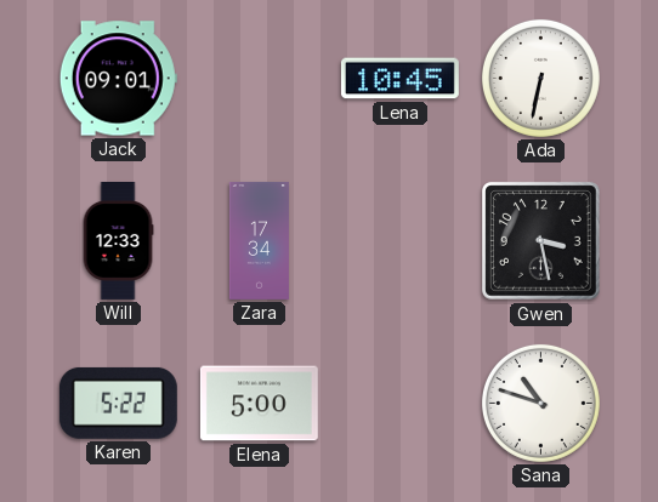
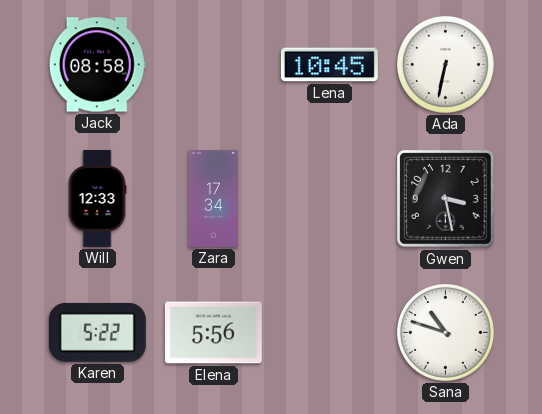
Jack: 09:01 -> 08:58
Elena: 5:00 -> 5:56
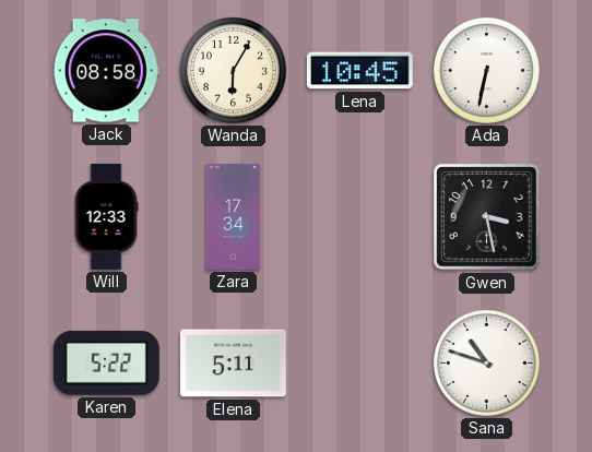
Wanda: none -> 6:05
Elena: 5:56 -> 5:11
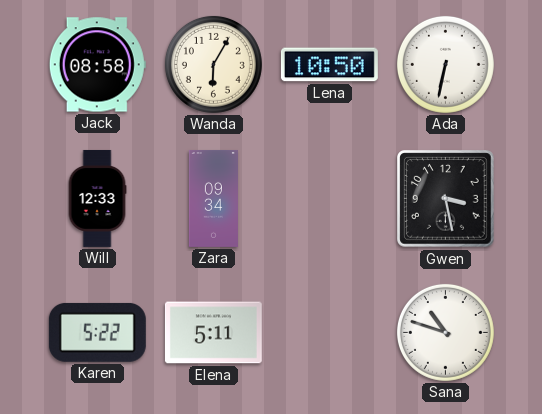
Lena: 10:45 -> 10:50
Zara: 17:34 -> 09:34
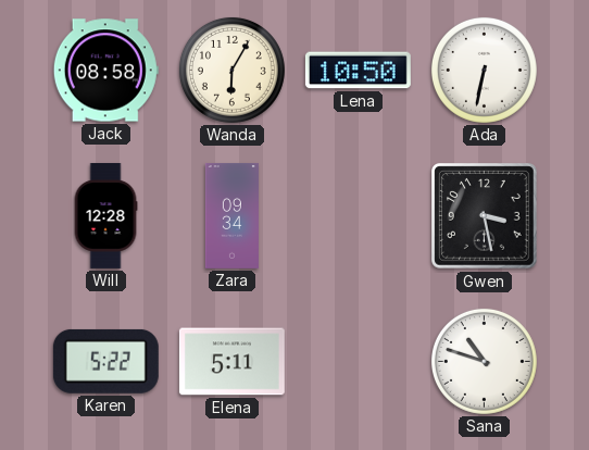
Will: 12:33 -> 12:28
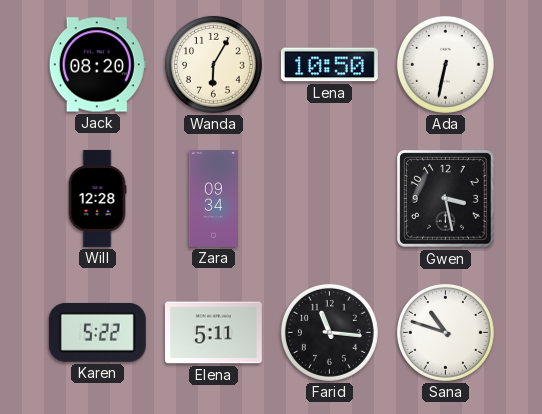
Jack: 08:58 -> 08:20
Farid: none -> 11:16
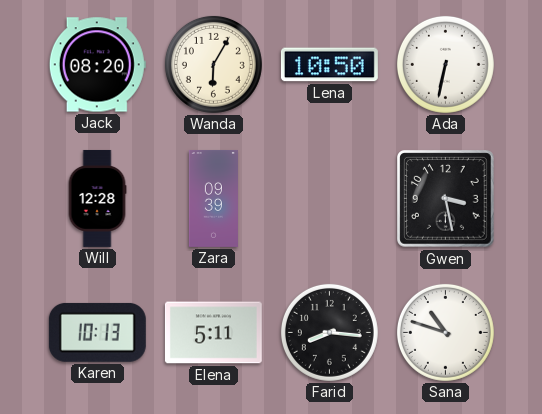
Zara: 09:34 -> 09:39
Karen: 5:22 -> 10:13
Farid: 11:16 -> 8:16
